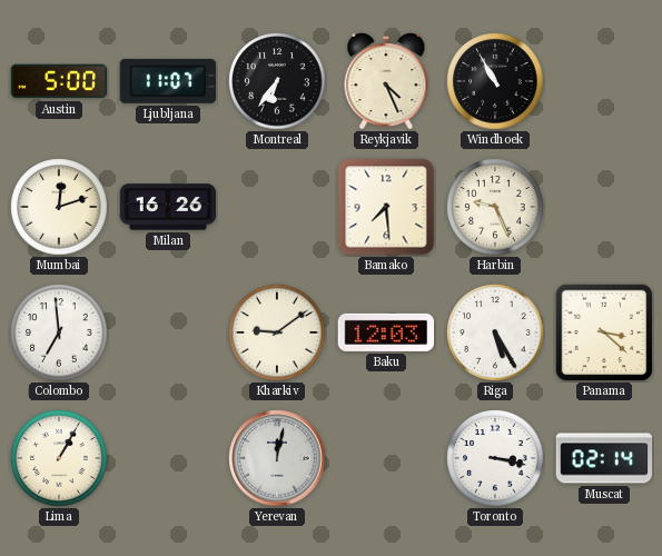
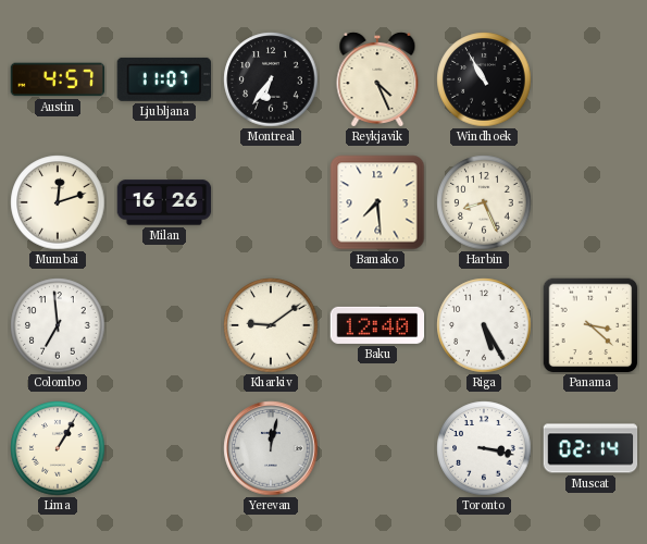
Austin: 5:00 -> 4:57
Harbin: 9:26 -> 8:26
Baku: 12:03 -> 12:40
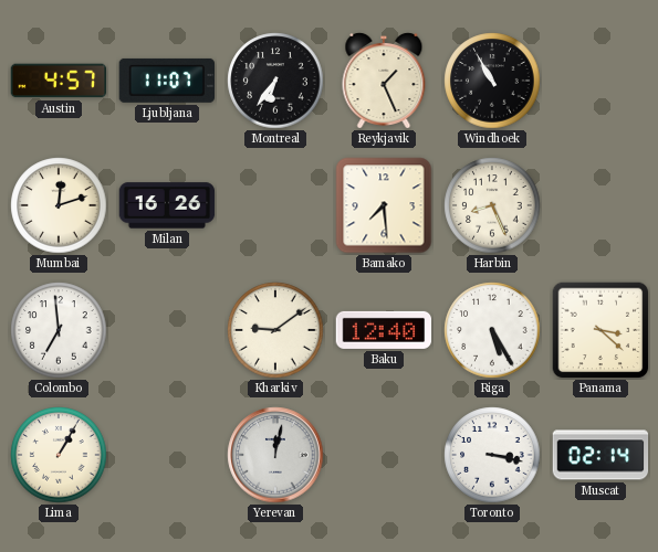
Reykjavik: 4:26 -> 1:26
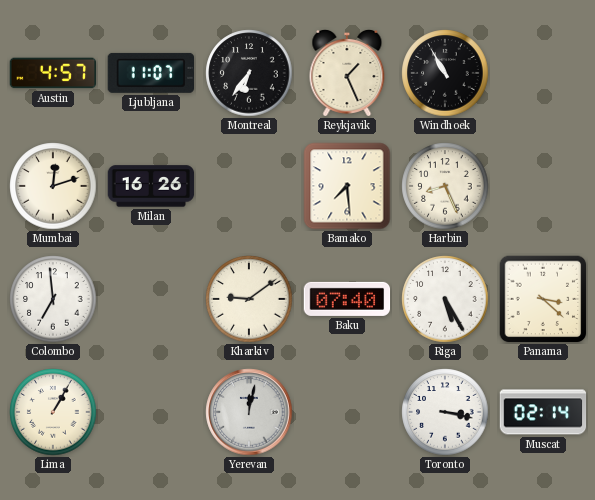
Baku: 12:40 -> 07:40
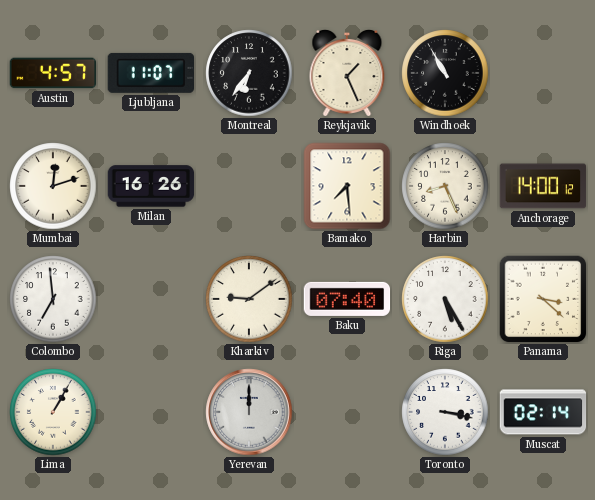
Anchorage: none -> 14:00
Yerevan: 12:02 -> 12:00
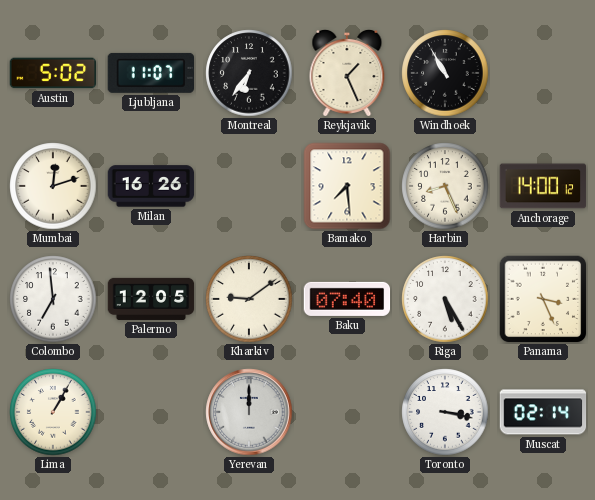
Austin: 4:57 -> 5:02
Palermo: none -> 12:05
Panama: 3:22 -> 3:26
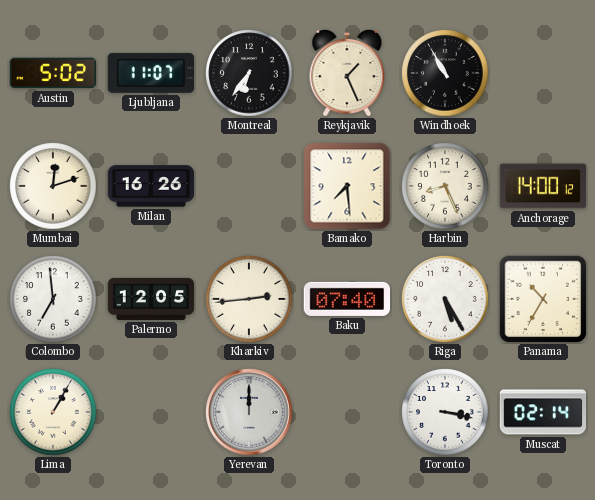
Kharkiv: 9:09 -> 2:44
Panama: 3:26 -> 10:35
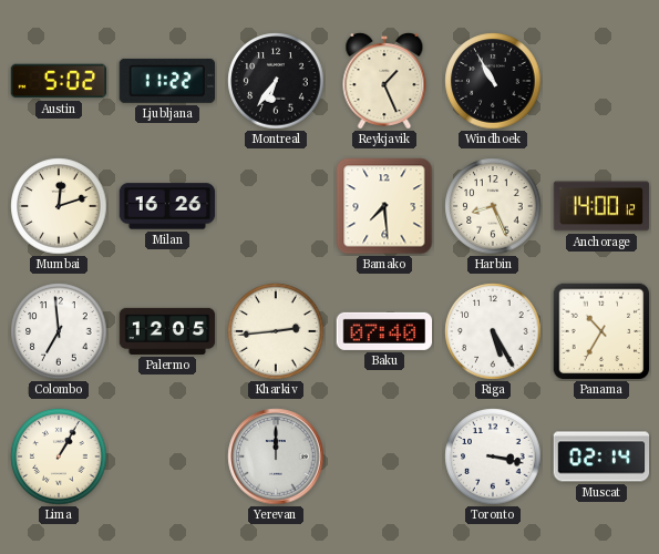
Ljubljana: 11:07 -> 11:22
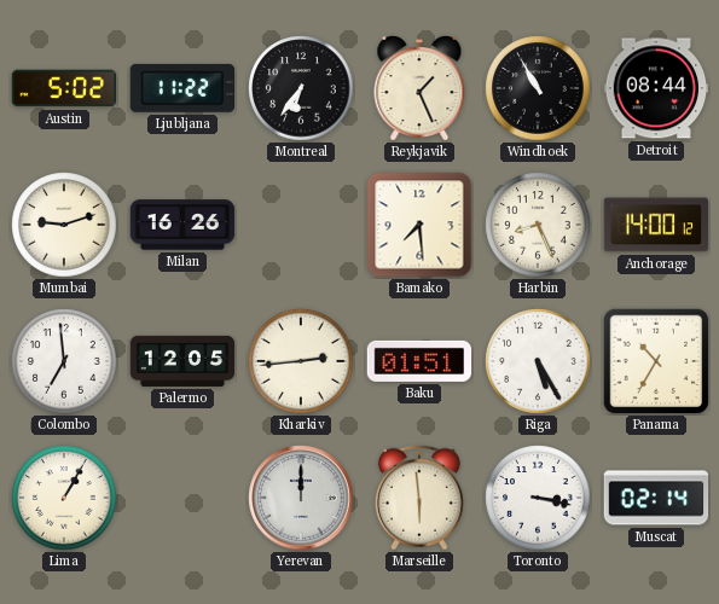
Detroit: none -> 08:44
Mumbai: 12:12 -> 9:12
Baku: 07:40 -> 01:51
Marseille: none -> 5:59
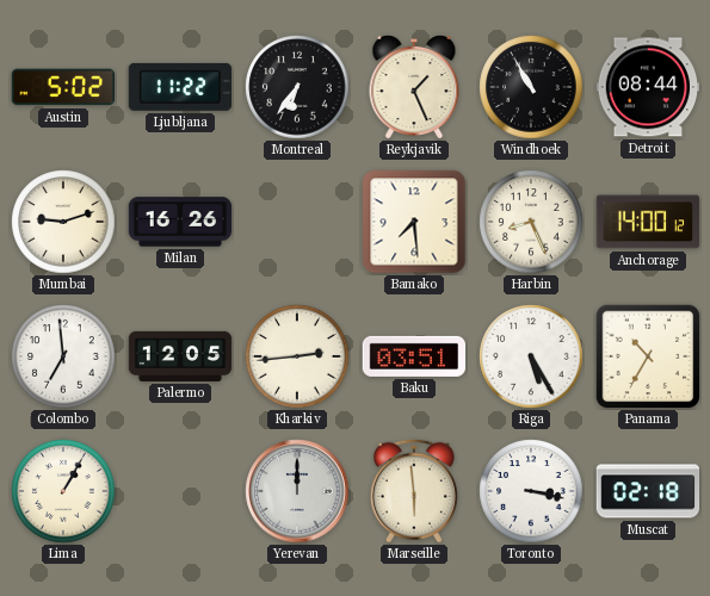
Baku: 01:51 -> 03:51
Muscat: 02:14 -> 02:18
